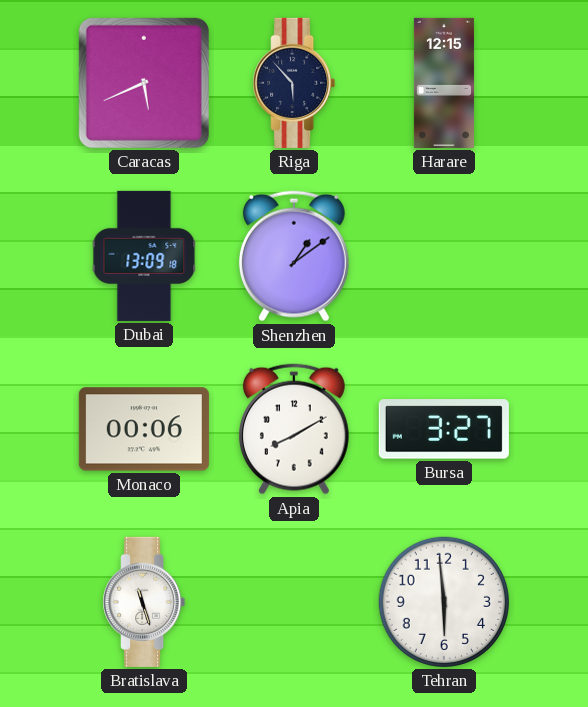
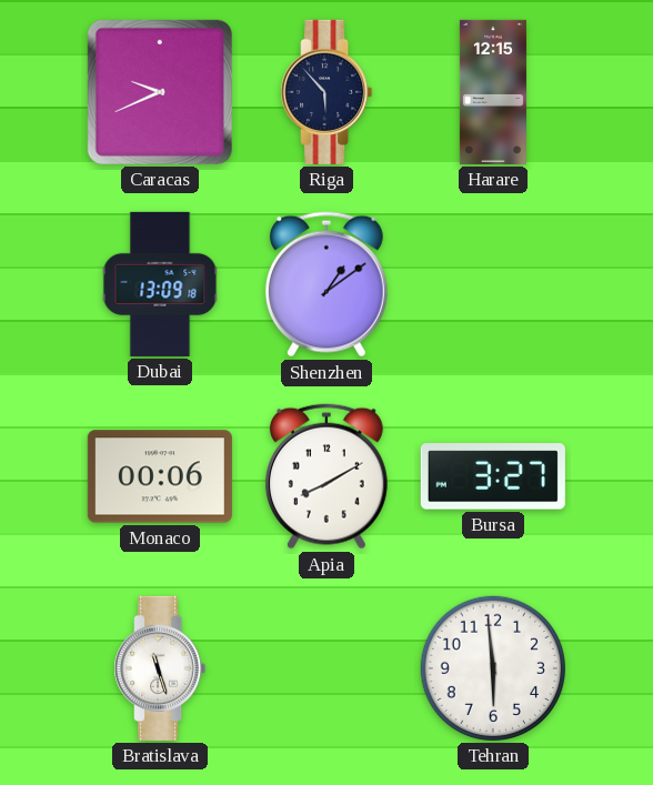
Caracas: 5:41 -> 9:41
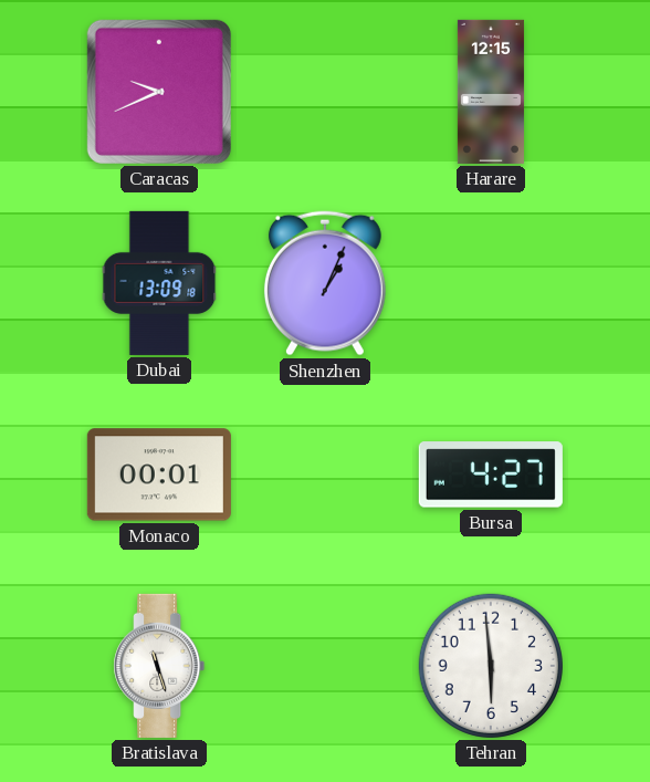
Riga: 5:53 -> none
Shenzhen: 1:09 -> 1:04
Monaco: 00:06 -> 00:01
Apia: 8:10 -> none
Bursa: 3:27 -> 4:27
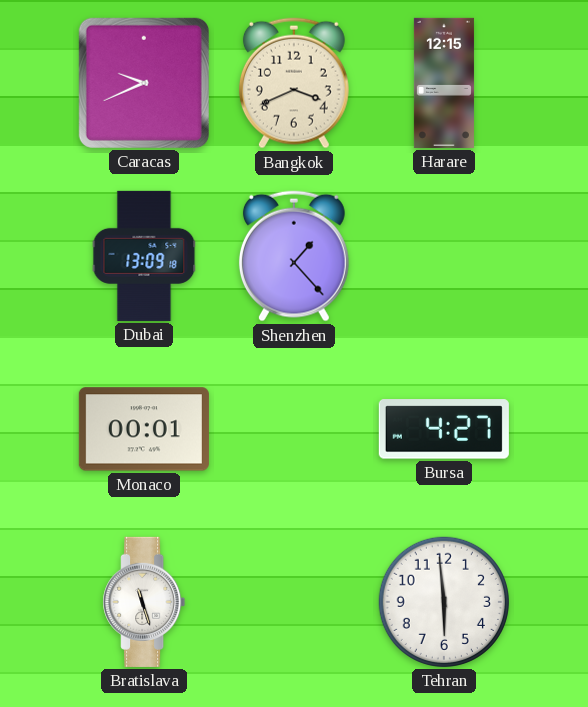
Bangkok: none -> 3:41
Shenzhen: 1:04 -> 1:23
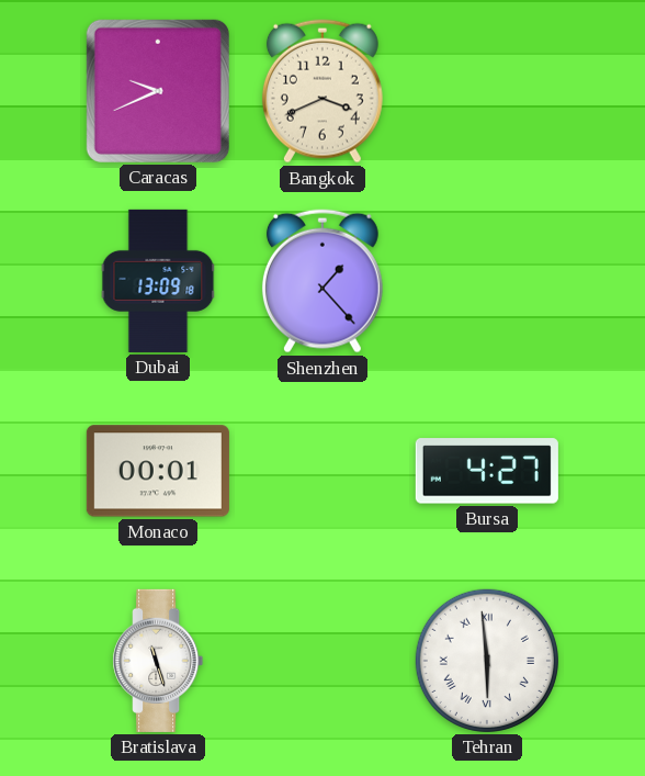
Harare: 12:15 -> none
Tehran numerals: Arabic -> Roman
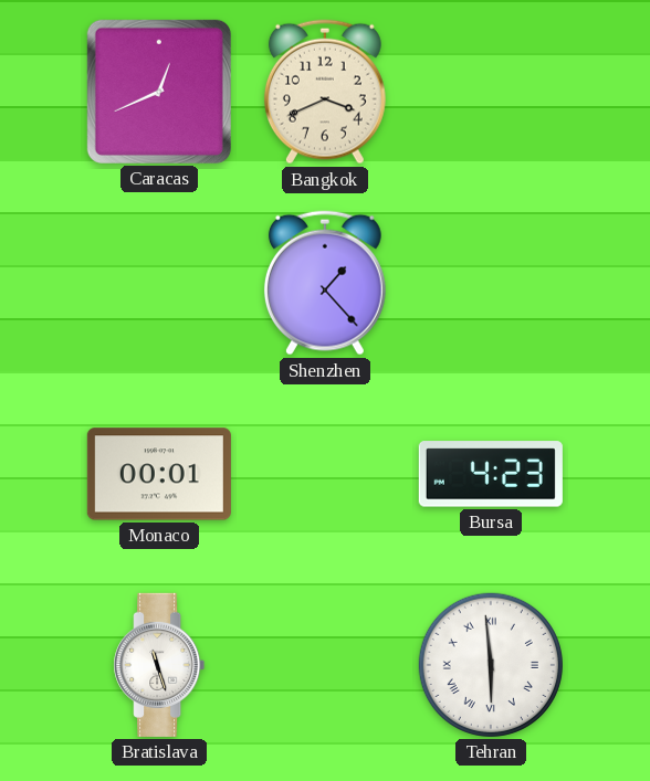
Caracas: 9:41 -> 12:41
Dubai: 13:09 -> none
Bursa: 4:27 -> 4:23
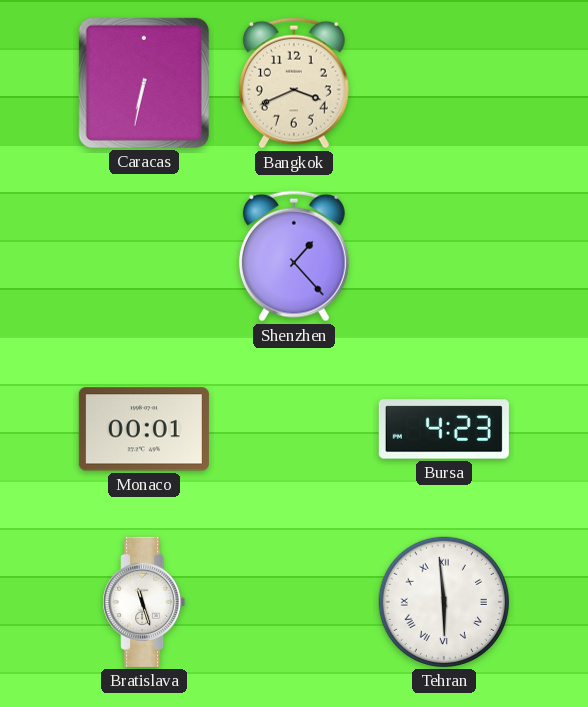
Caracas: 12:41 -> 6:32
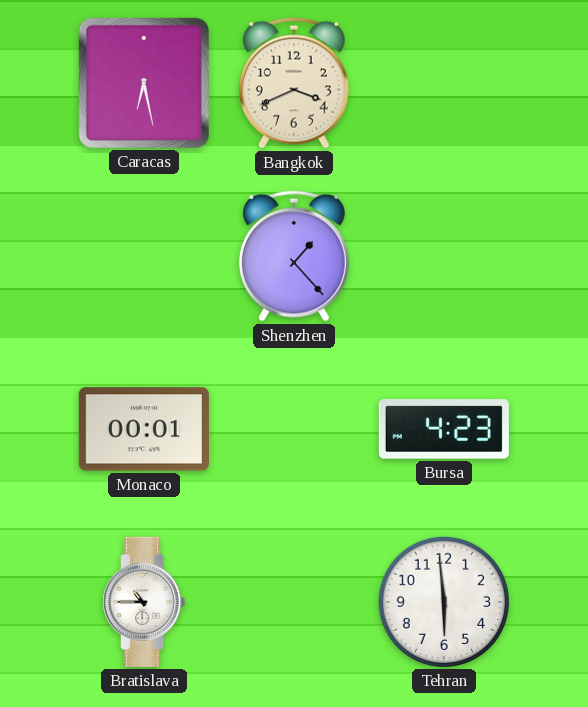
Caracas: 6:32 -> 6:28
Bratislava: 11:27 -> 10:45
Tehran numerals: Roman -> Arabic
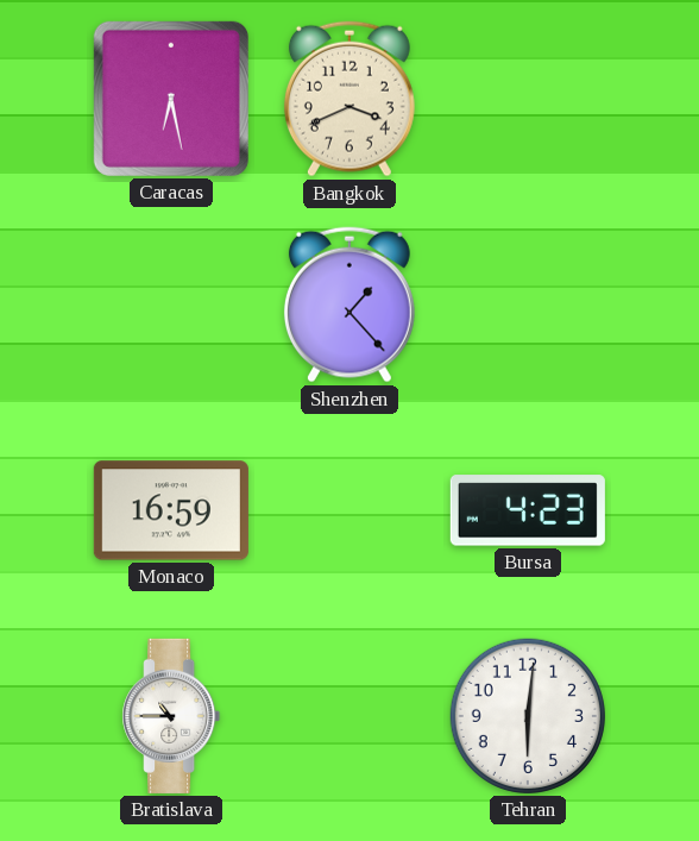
Monaco: 00:01 -> 16:59
Tehran: 5:59 -> 6:01
